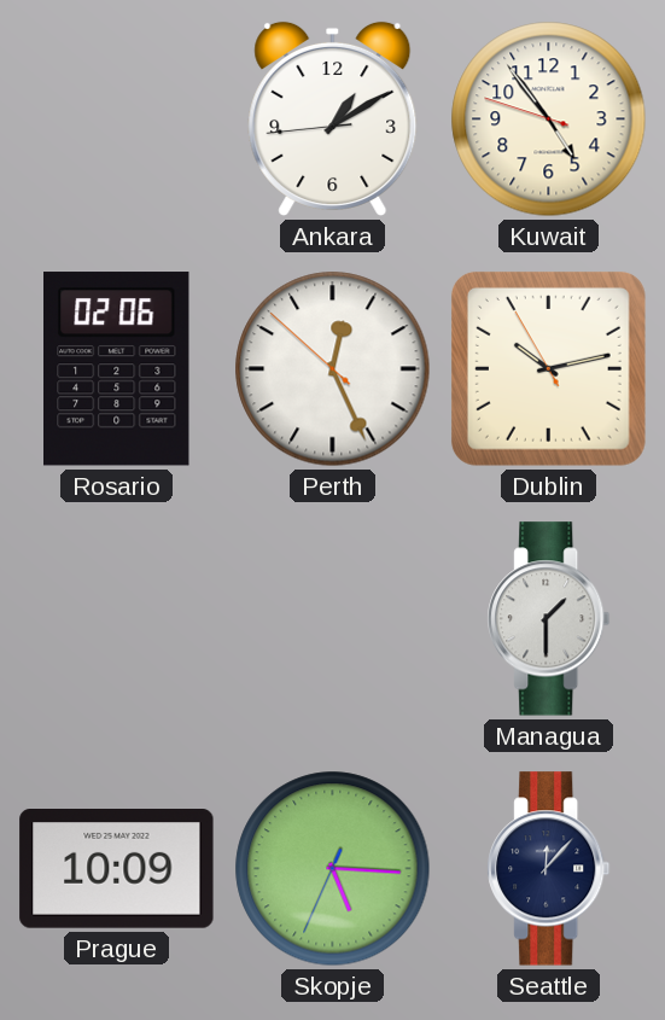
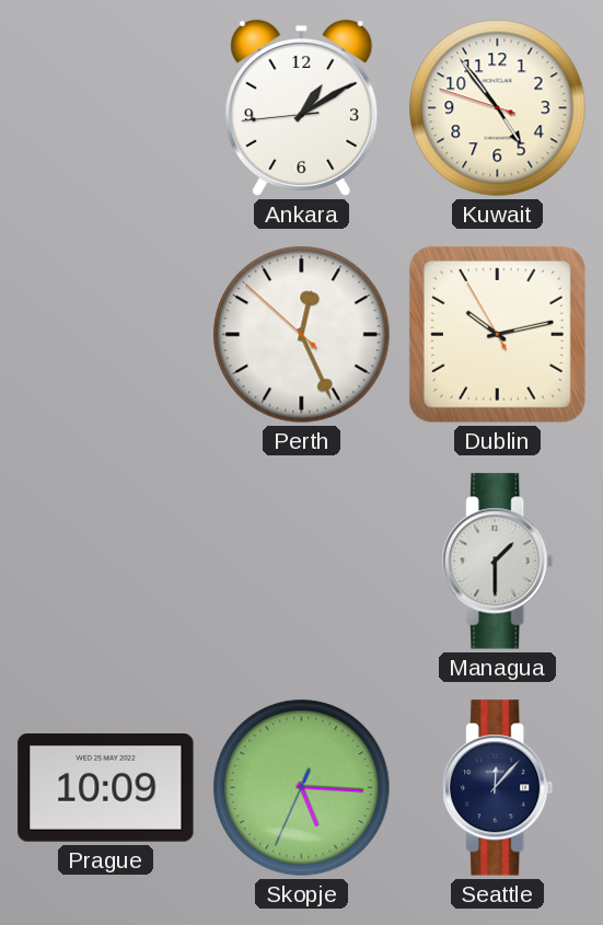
Rosario: 02:06 -> none
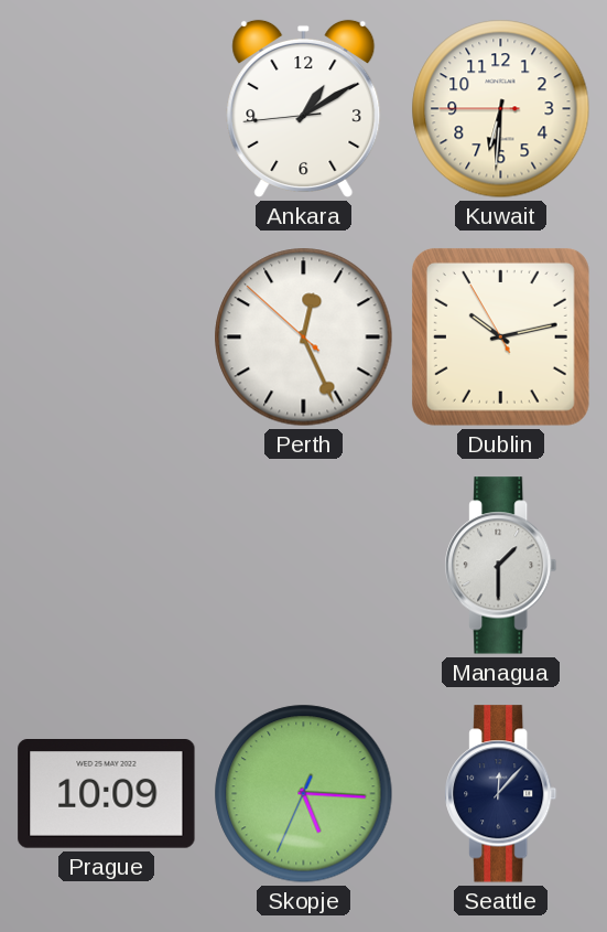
Kuwait: 4:53 -> 6:30
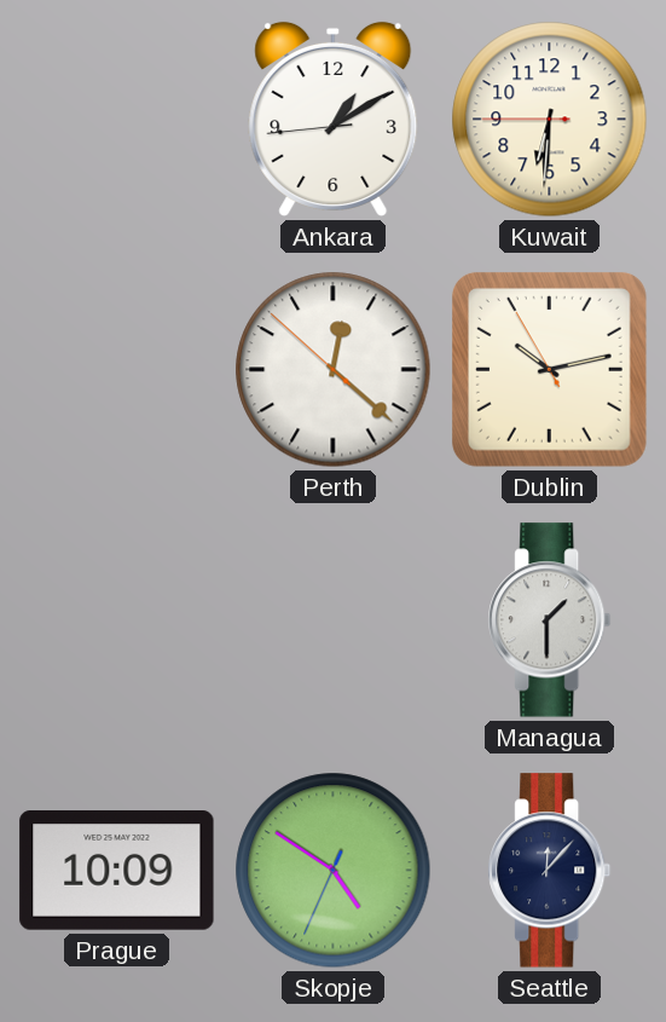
Perth: 12:25 -> 12:21
Skopje: 5:15 -> 4:50
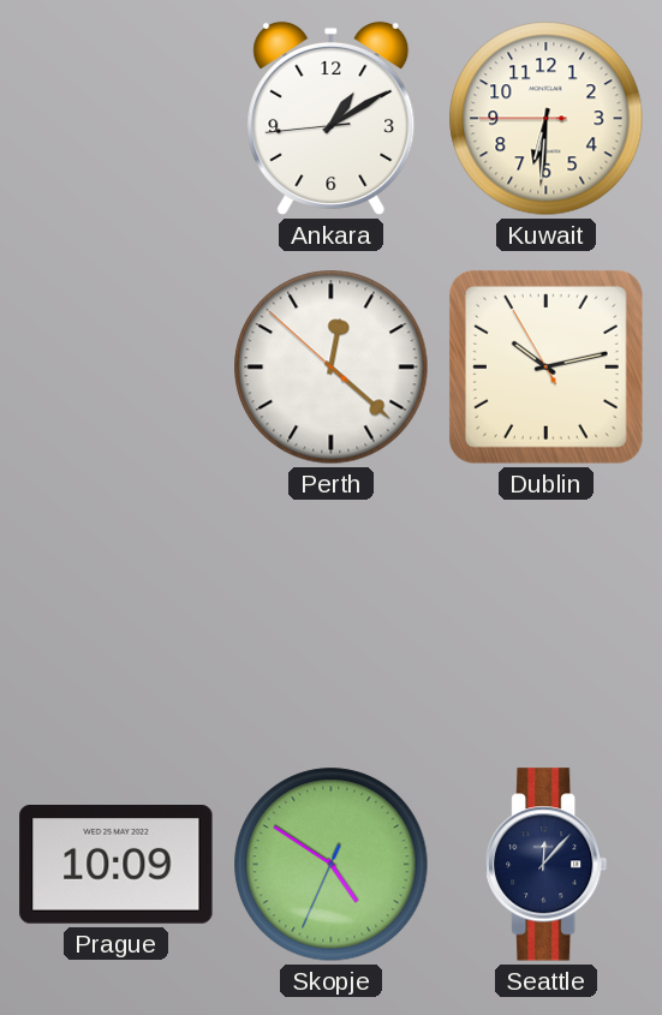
Managua: 1:30 -> none
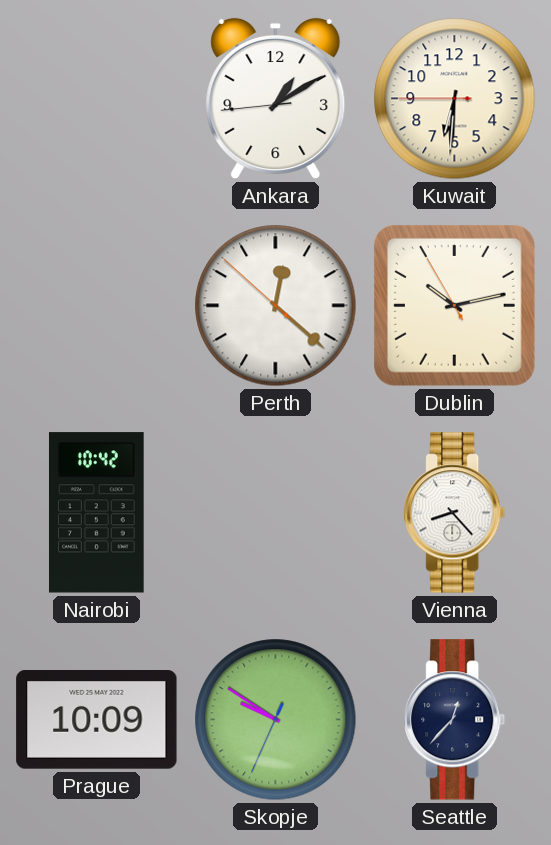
Nairobi: none -> 10:42
Vienna: none -> 8:23
Skopje: 4:50 -> 9:50
Seattle: 12:07 -> 12:37
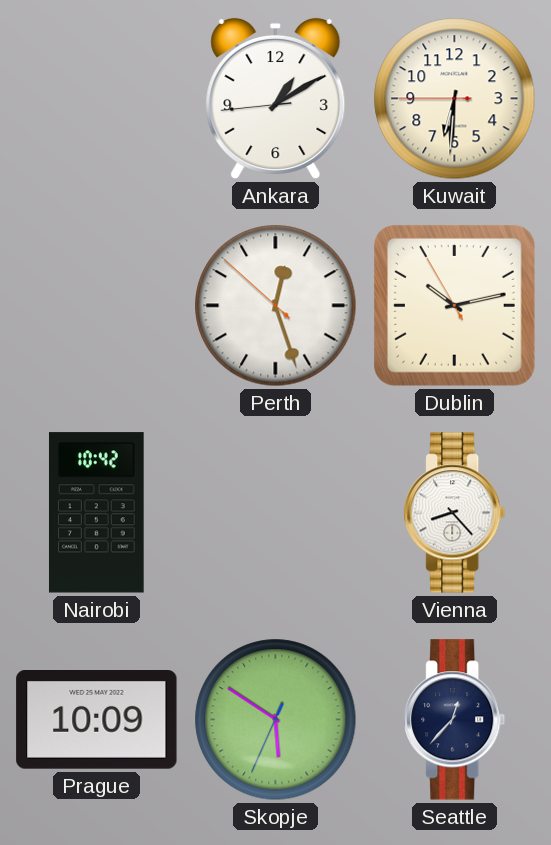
Perth: 12:21 -> 12:26
Skopje: 9:50 -> 5:50
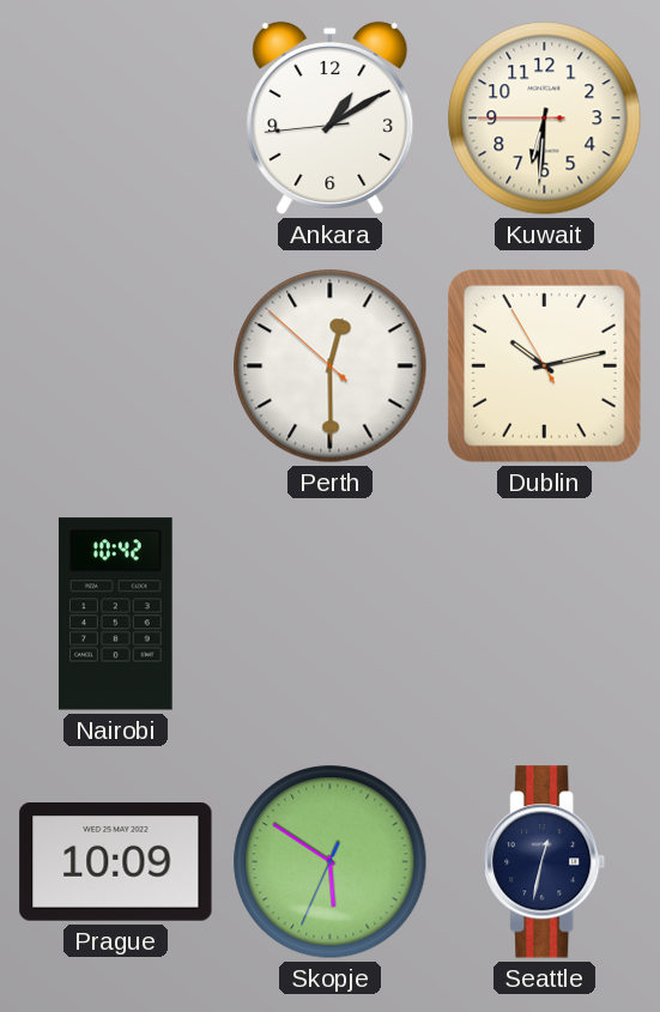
Perth: 12:26 -> 12:29
Vienna: 8:23 -> none
Seattle: 12:37 -> 12:32
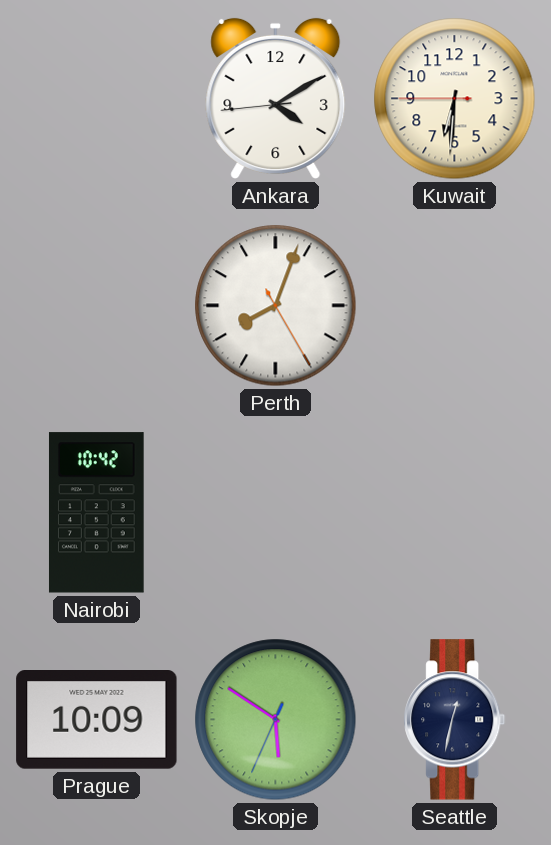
Ankara: 1:09 -> 4:09
Perth: 12:29 -> 8:03
Dublin: 10:12 -> none
